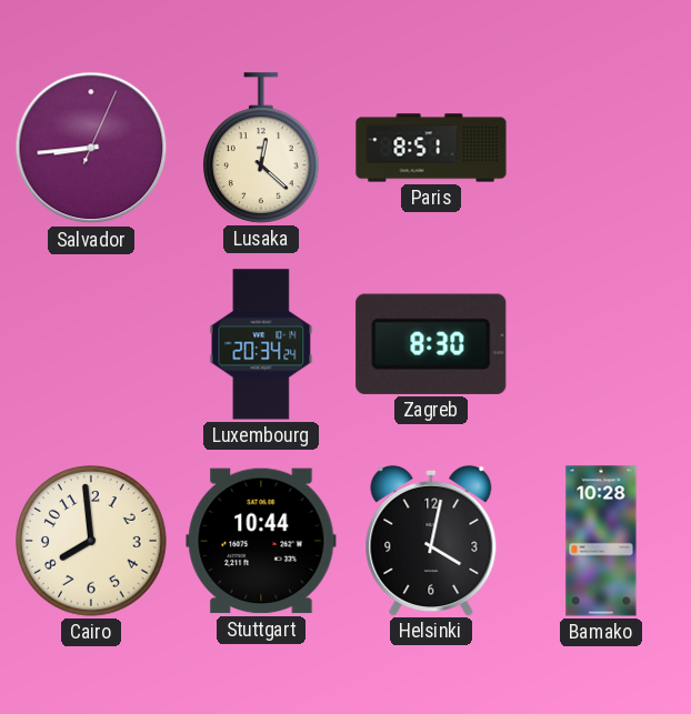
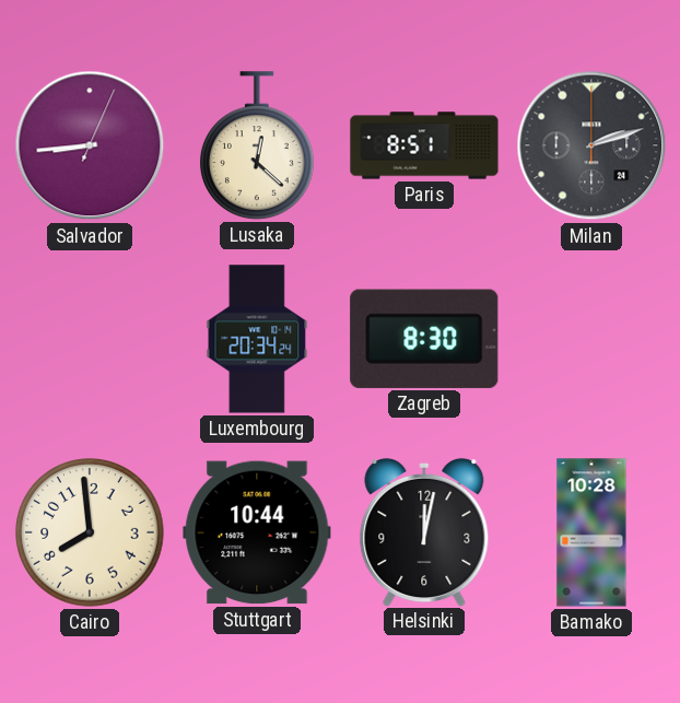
Milan: none -> 2:12
Helsinki: 4:02 -> 12:02
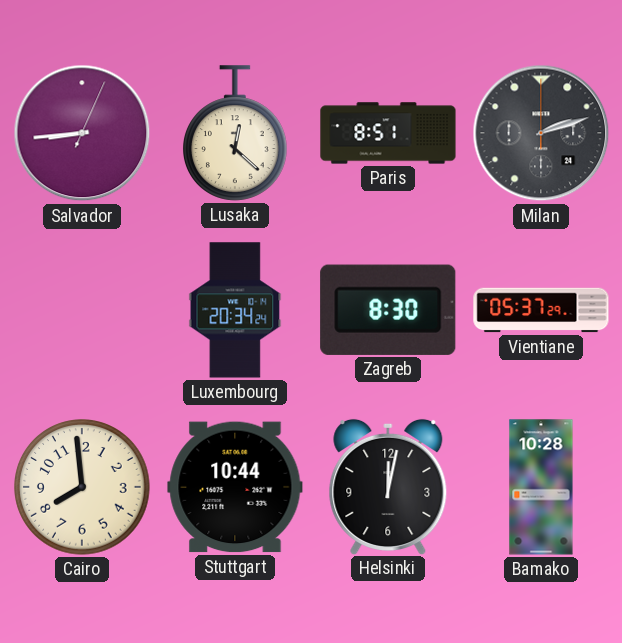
Vientiane: none -> 05:37
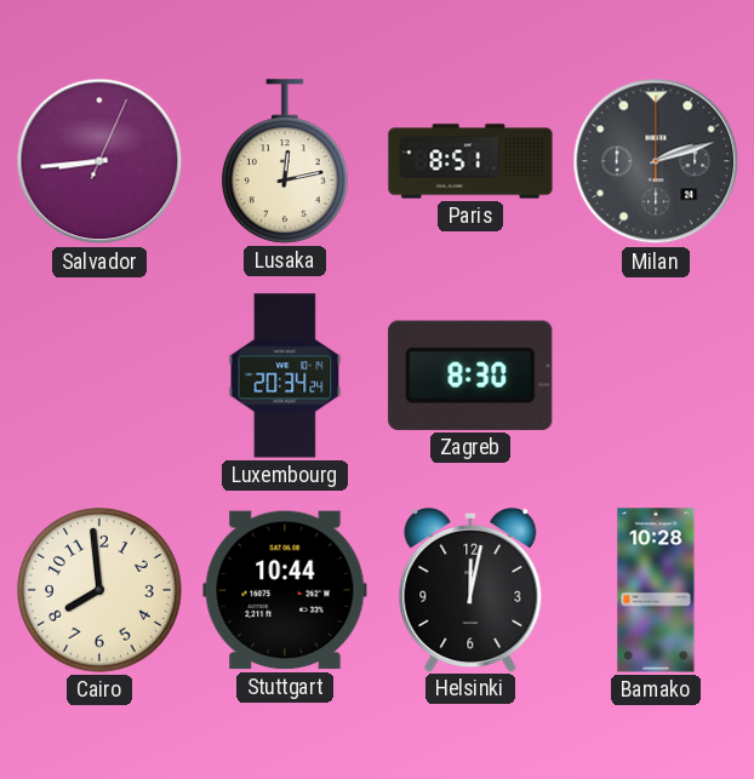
Lusaka: 12:22 -> 12:13
Vientiane: 05:37 -> none
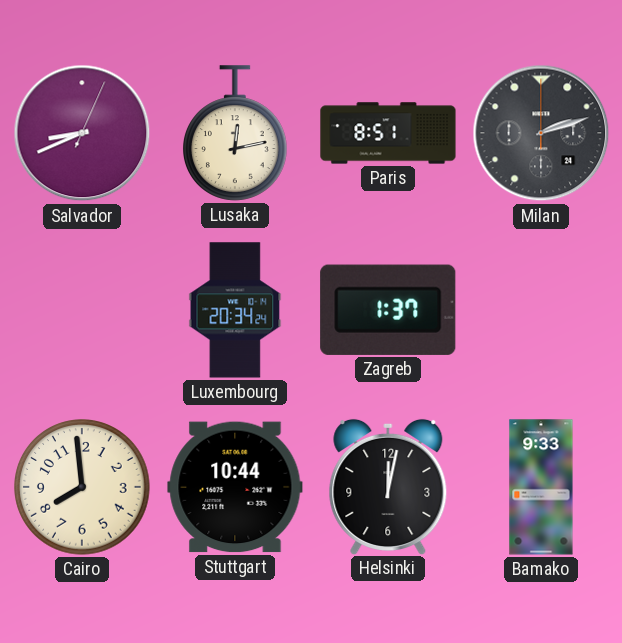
Salvador: 8:44 -> 8:41
Zagreb: 8:30 -> 1:37
Bamako: 10:28 -> 9:33
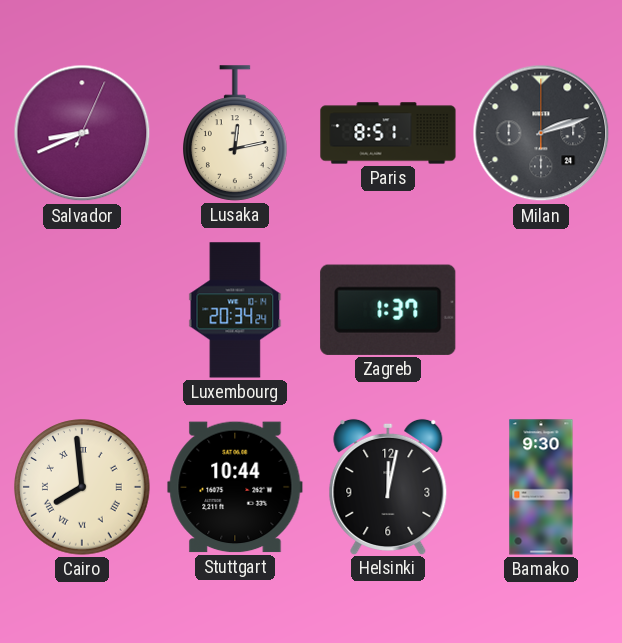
Cairo numerals: Arabic -> Roman
Bamako: 9:33 -> 9:30
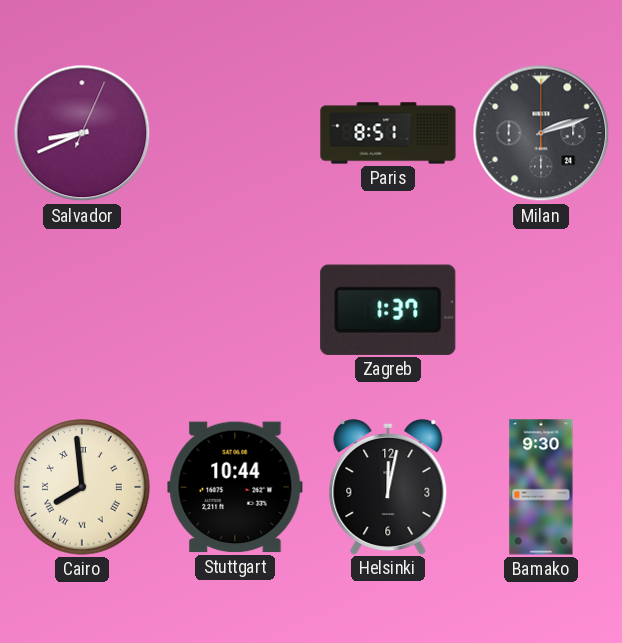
Lusaka: 12:13 -> none
Luxembourg: 20:34 -> none
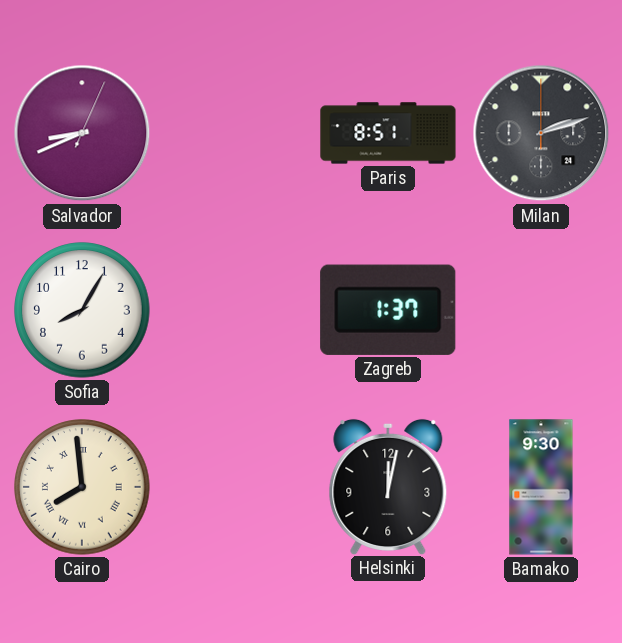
Sofia: none -> 8:05
Stuttgart: 10:44 -> none
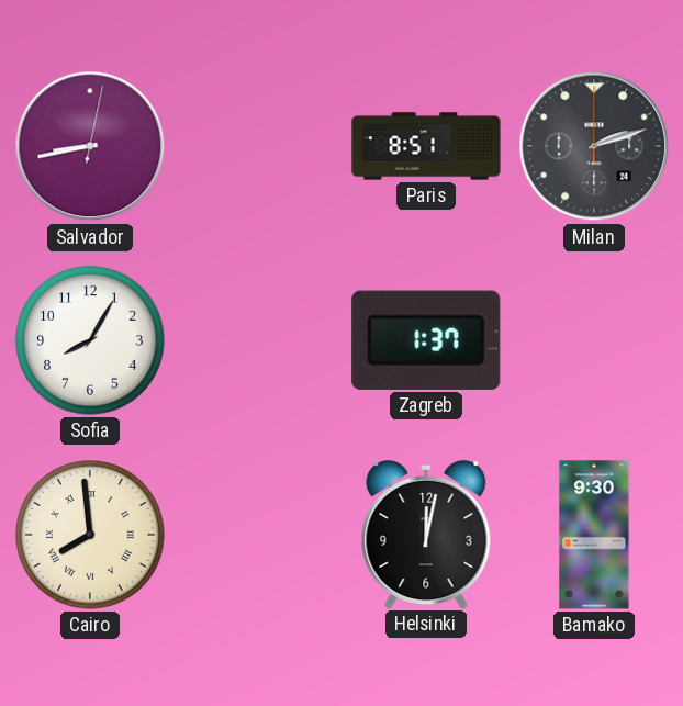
Salvador: 8:41 -> 8:43
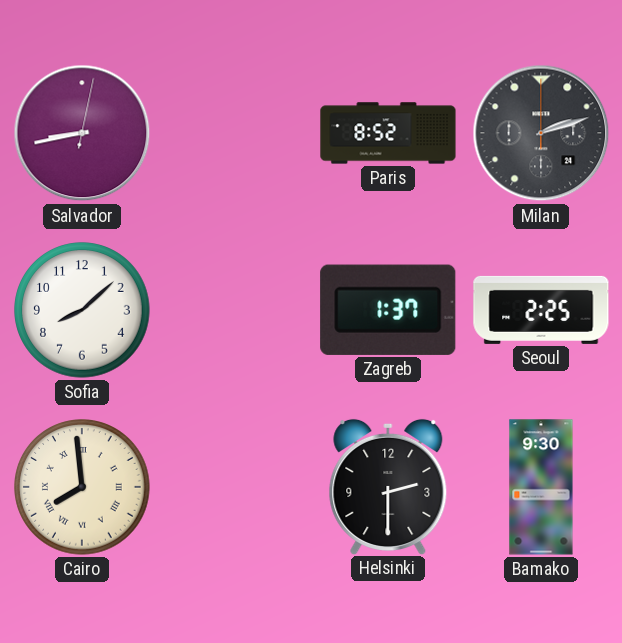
Paris: 8:51 -> 8:52
Sofia: 8:05 -> 8:08
Seoul: none -> 2:25
Helsinki: 12:02 -> 2:30
